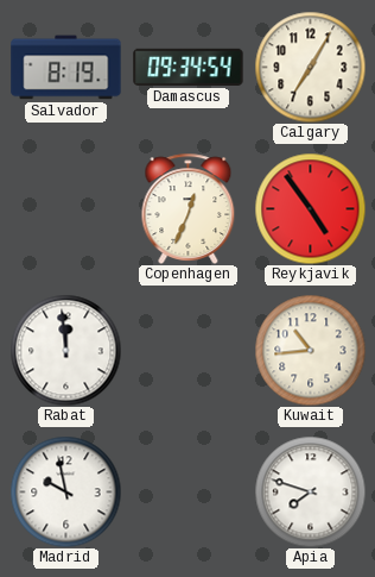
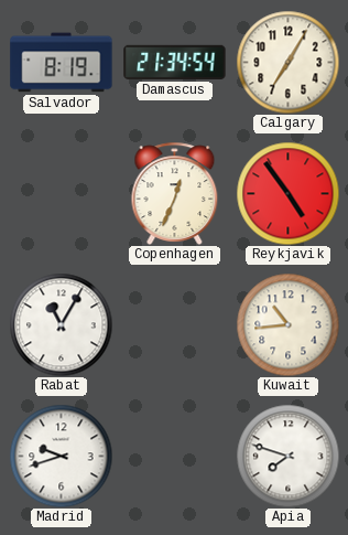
Damascus: 09:34 -> 21:34
Rabat: 11:59 -> 11:05
Madrid: 9:58 -> 9:42
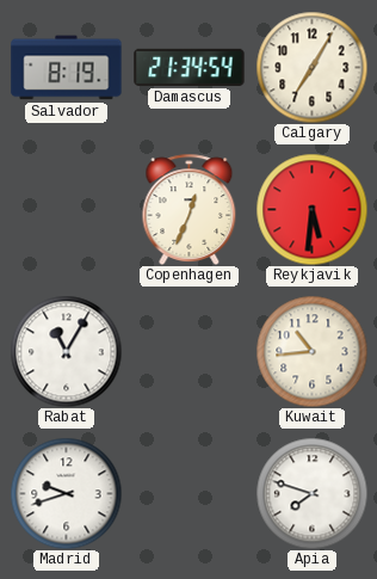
Reykjavik: 4:54 -> 5:31
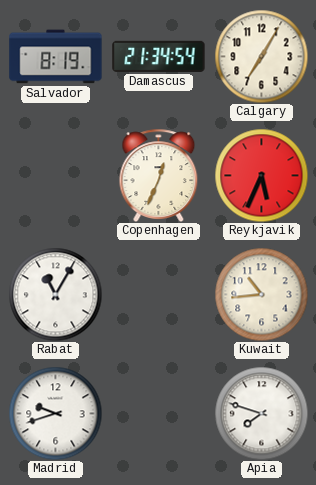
Reykjavik: 5:31 -> 5:34
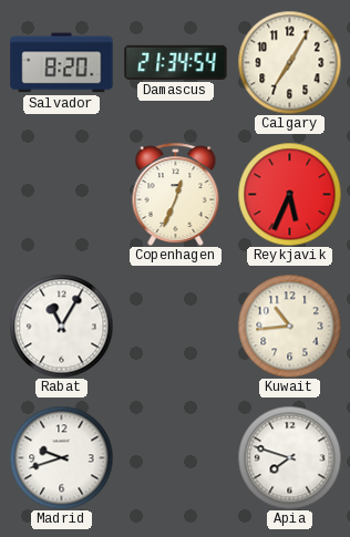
Salvador: 8:19 -> 8:20
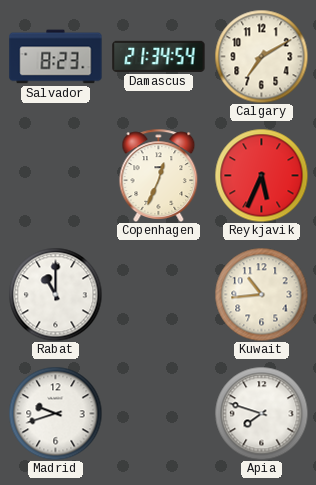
Salvador: 8:20 -> 8:23
Calgary: 7:05 -> 7:10
Rabat: 11:05 -> 11:00
